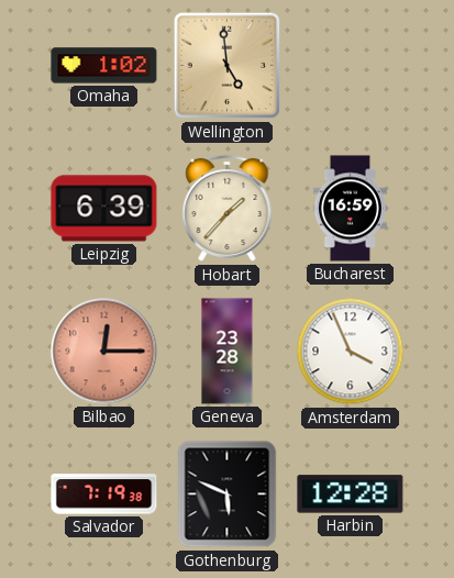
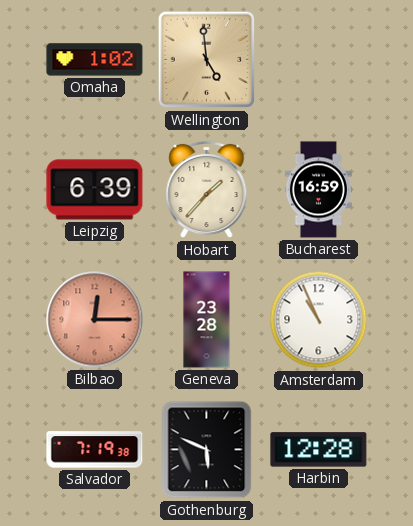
Amsterdam: 3:56 -> 10:56
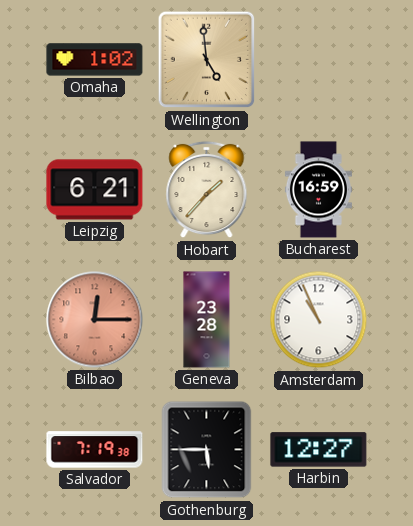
Leipzig: 6:39 -> 6:21
Gothenburg: 5:49 -> 5:45
Harbin: 12:28 -> 12:27
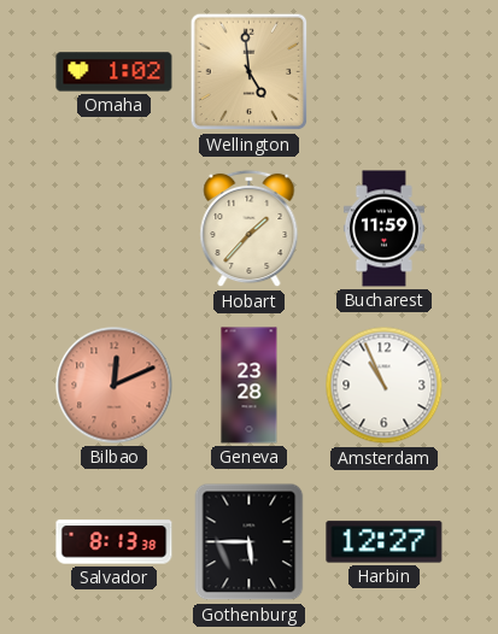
Leipzig: 6:21 -> none
Bucharest: 16:59 -> 11:59
Bilbao: 12:15 -> 12:11
Salvador: 7:19 -> 8:13
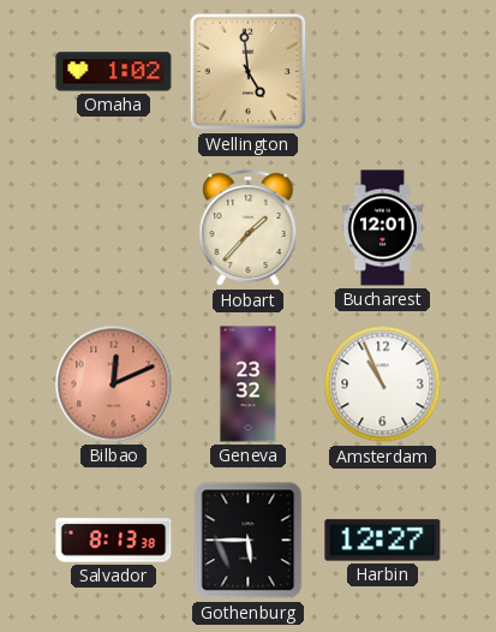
Bucharest: 11:59 -> 12:01
Geneva: 23:28 -> 23:32
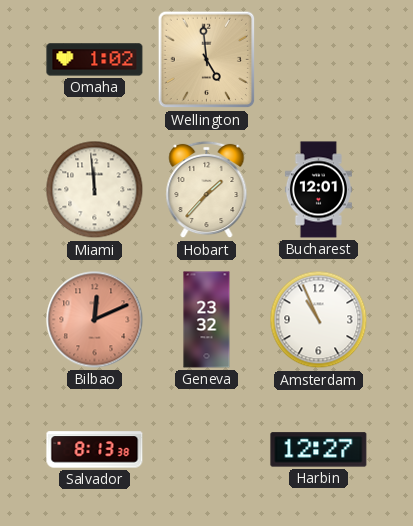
Miami: none -> 11:59
Gothenburg: 5:45 -> none
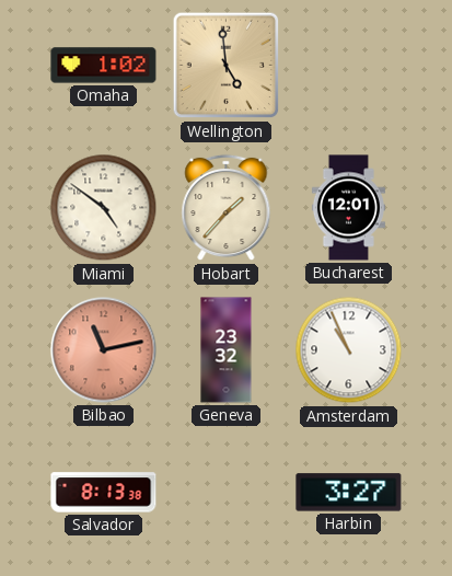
Miami: 11:59 -> 4:51
Bilbao: 12:11 -> 11:13
Harbin: 12:27 -> 3:27
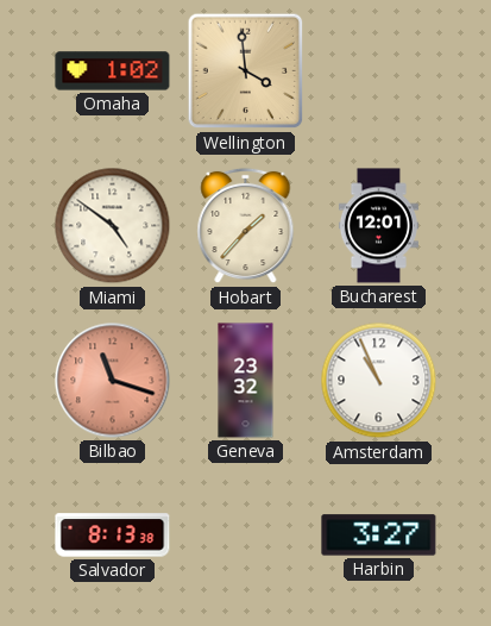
Wellington: 4:59 -> 3:59
Bilbao: 11:13 -> 11:18
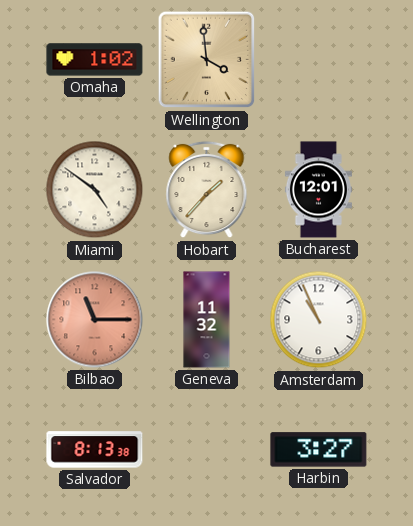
Bilbao: 11:18 -> 11:15
Geneva: 23:32 -> 11:32
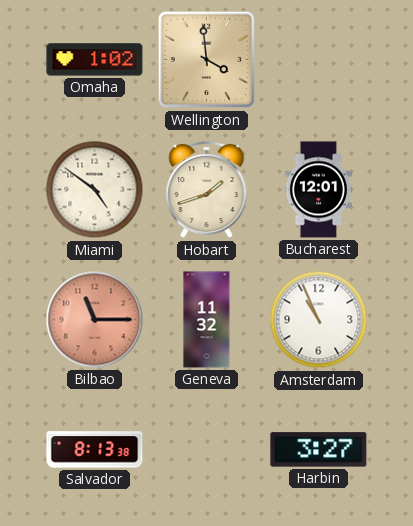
Hobart: 1:37 -> 1:42
